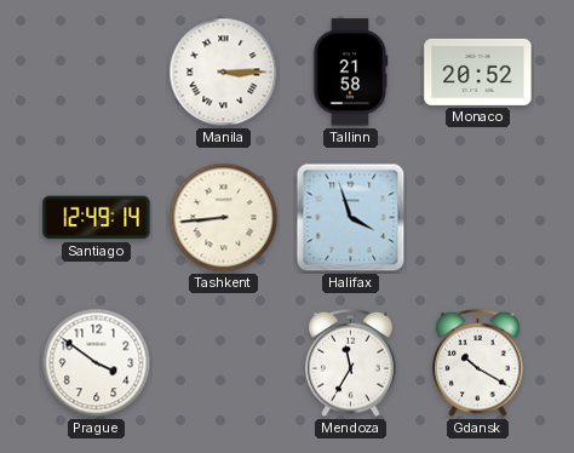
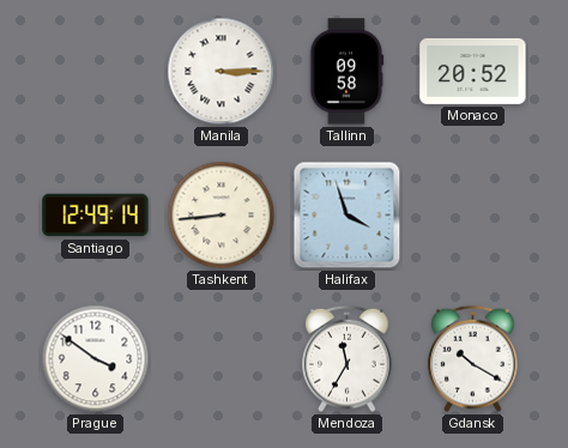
Tallinn: 21:58 -> 09:58
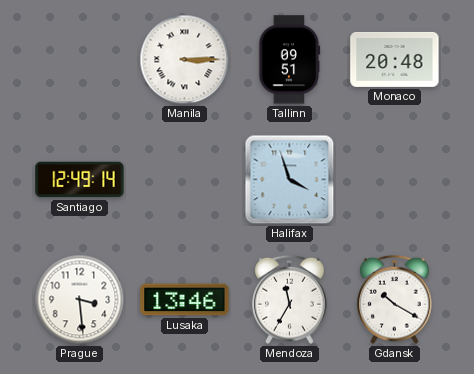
Tallinn: 09:58 -> 09:51
Monaco: 20:52 -> 20:48
Tashkent: 8:44 -> none
Prague: 3:51 -> 3:29
Lusaka: none -> 13:46
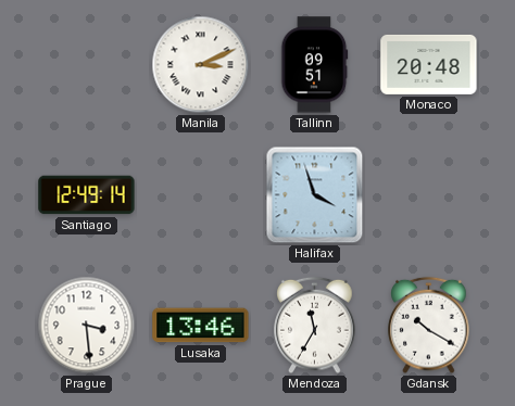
Manila: 3:15 -> 3:11
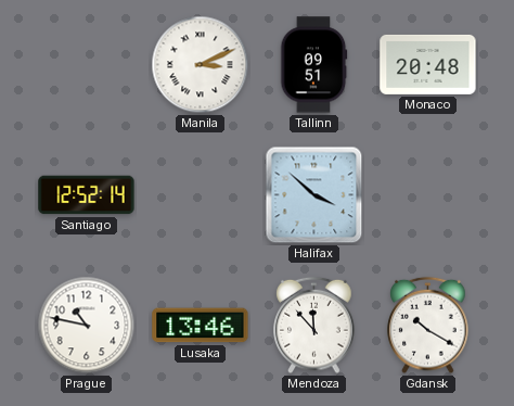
Santiago: 12:49 -> 12:52
Halifax: 3:57 -> 3:52
Prague: 3:29 -> 10:47
Mendoza: 11:35 -> 11:53
